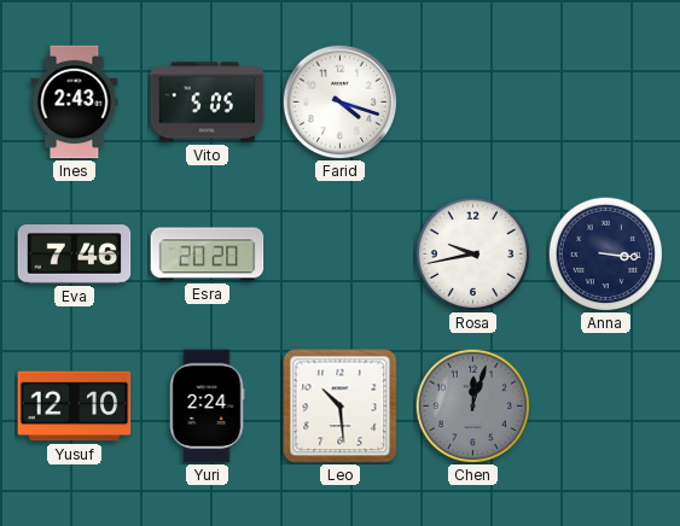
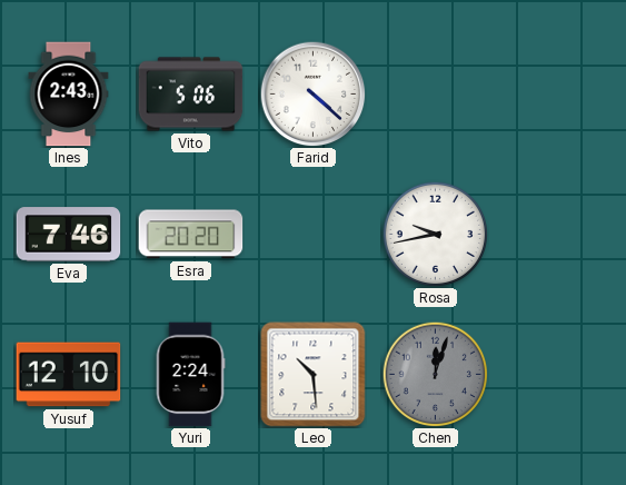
Vito: 5:05 -> 5:06
Farid: 4:18 -> 4:22
Anna: 3:16 -> none
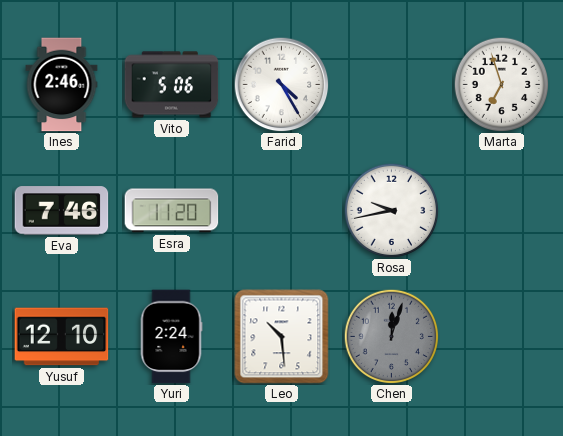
Ines: 2:43 -> 2:46
Farid: 4:22 -> 4:25
Marta: none -> 6:57
Esra: 20:20 -> 11:20
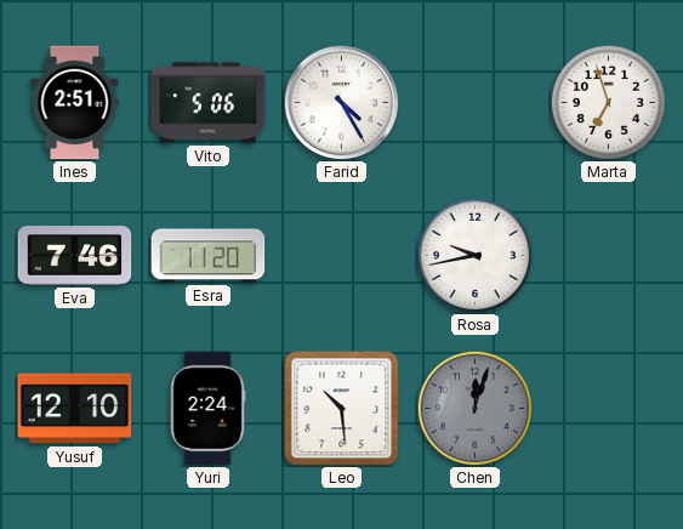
Ines: 2:46 -> 2:51
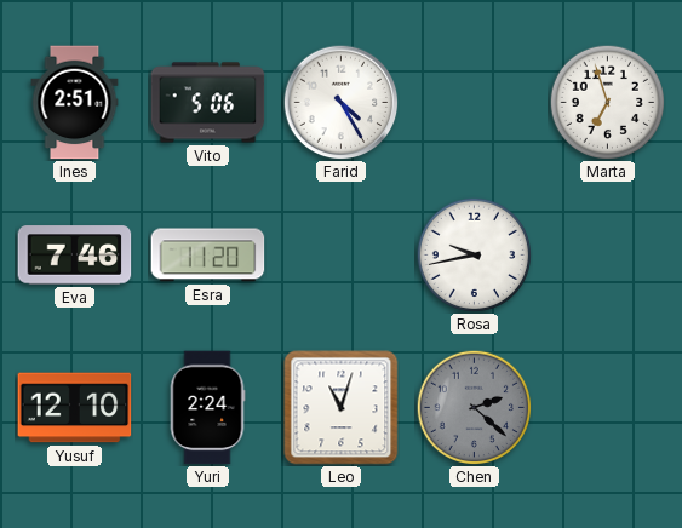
Leo: 10:29 -> 11:03
Chen: 12:03 -> 2:22
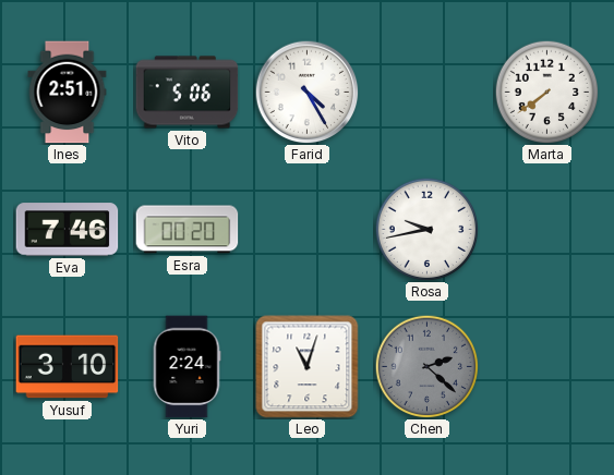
Marta: 6:57 -> 7:39
Esra: 11:20 -> 00:20
Yusuf: 12:10 -> 3:10
